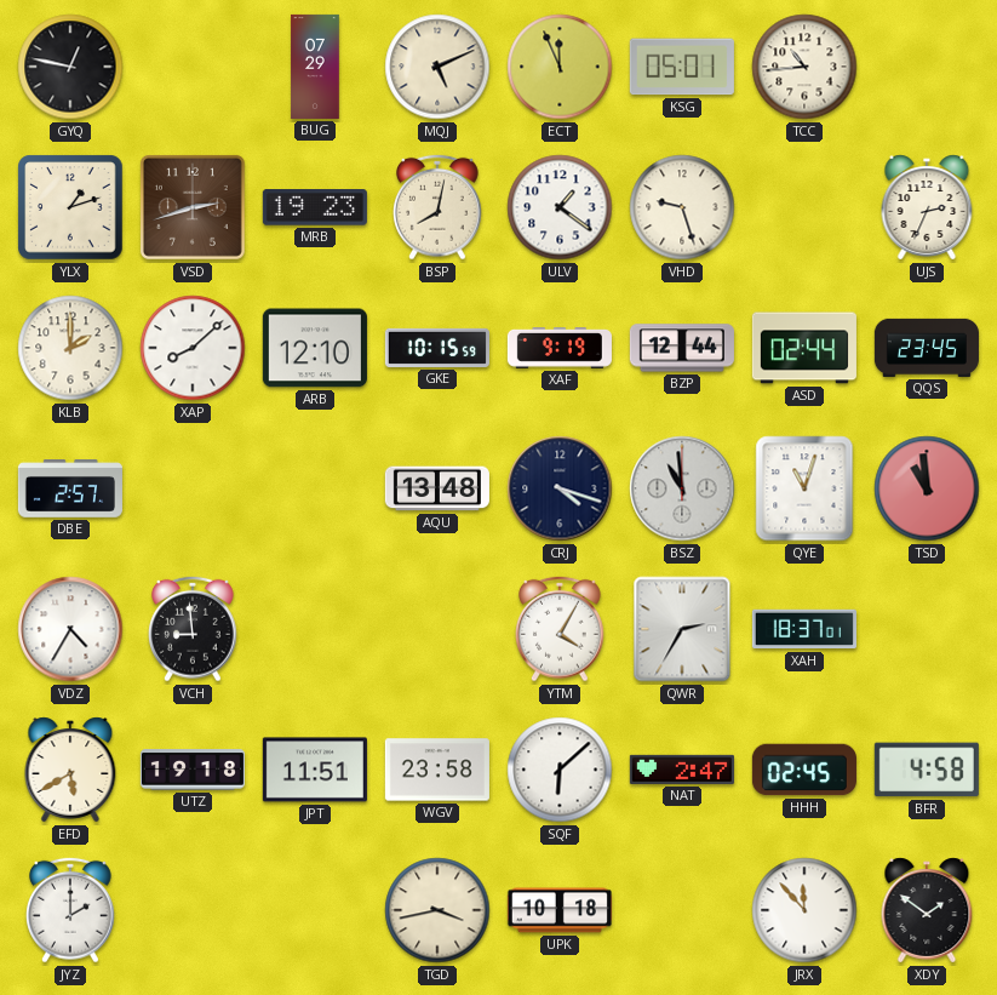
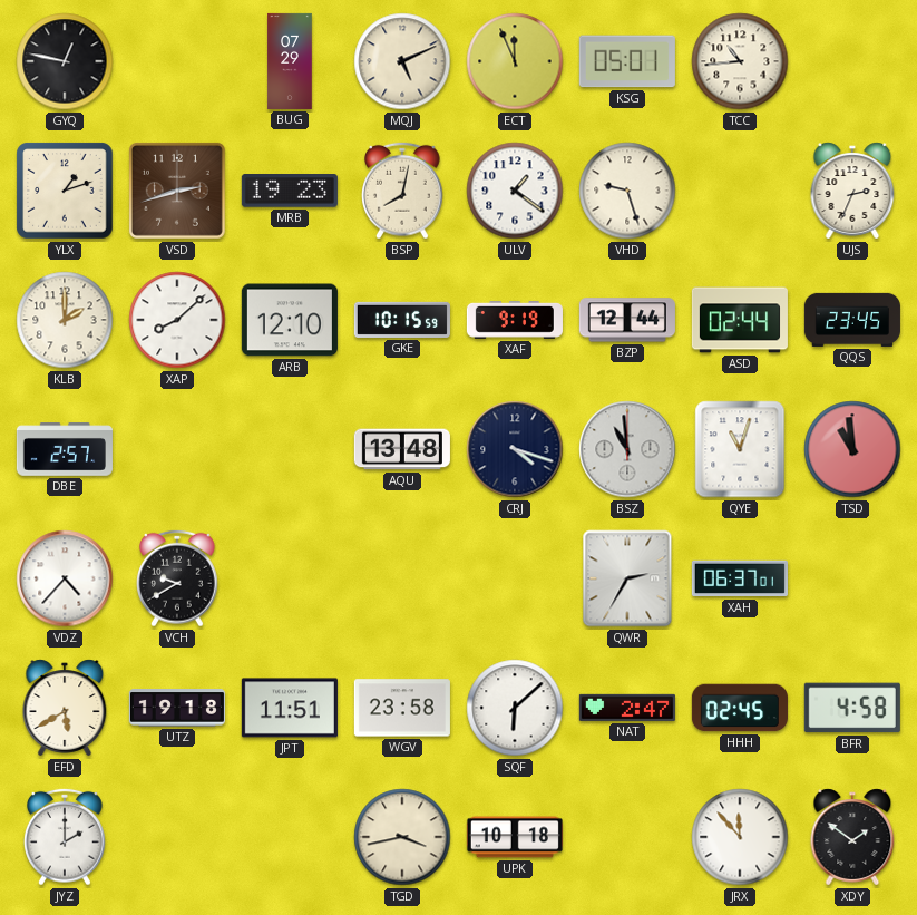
VDZ: 4:35 -> 4:37
VCH: 8:59 -> 9:40
YTM: 4:05 -> none
XAH: 18:37 -> 06:37
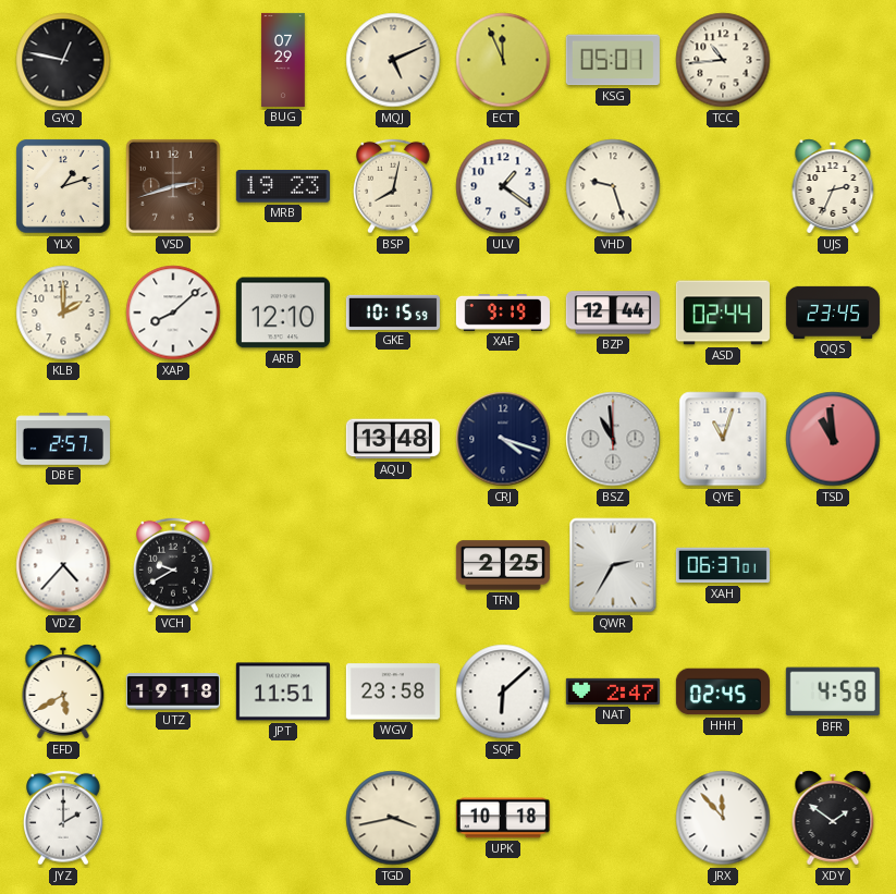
TFN: none -> 2:25
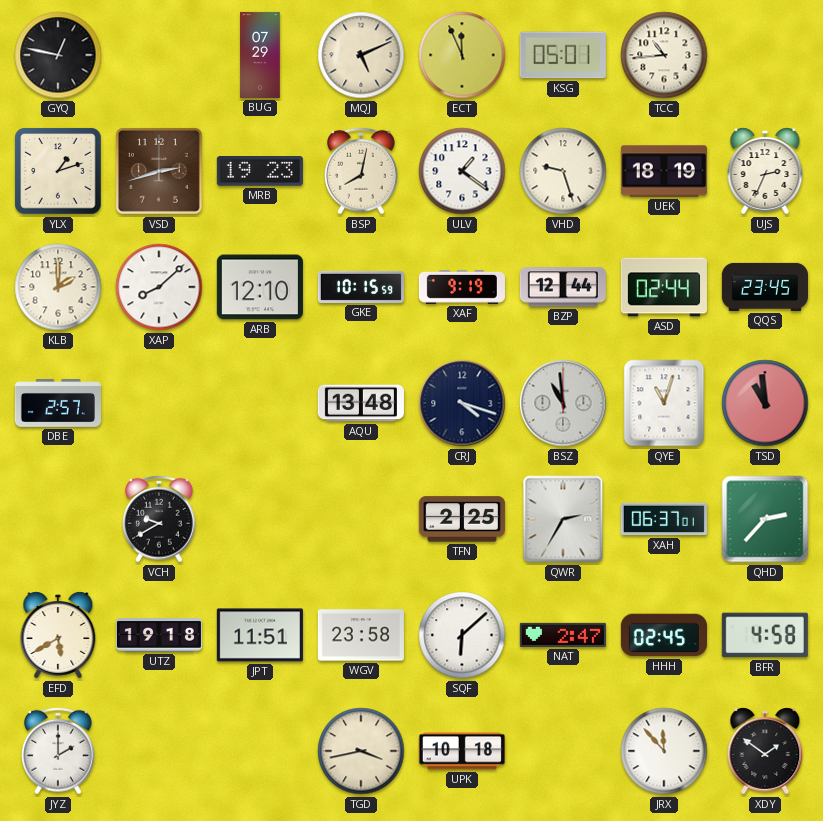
UEK: none -> 18:19
VDZ: 4:37 -> none
QHD: none -> 2:37
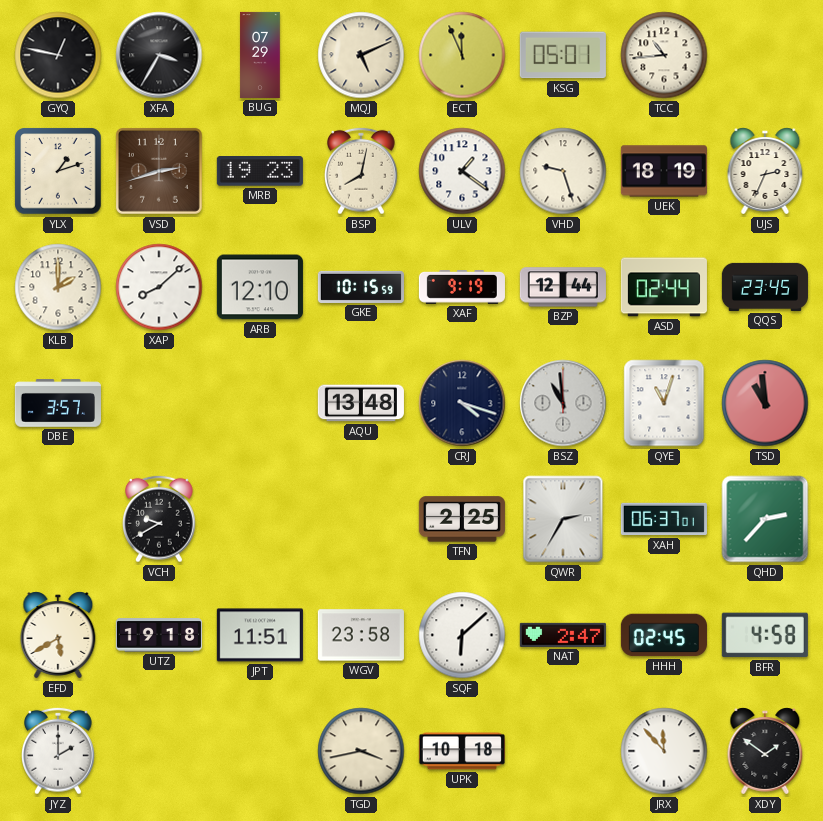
XFA: none -> 3:35
DBE: 2:57 -> 3:57
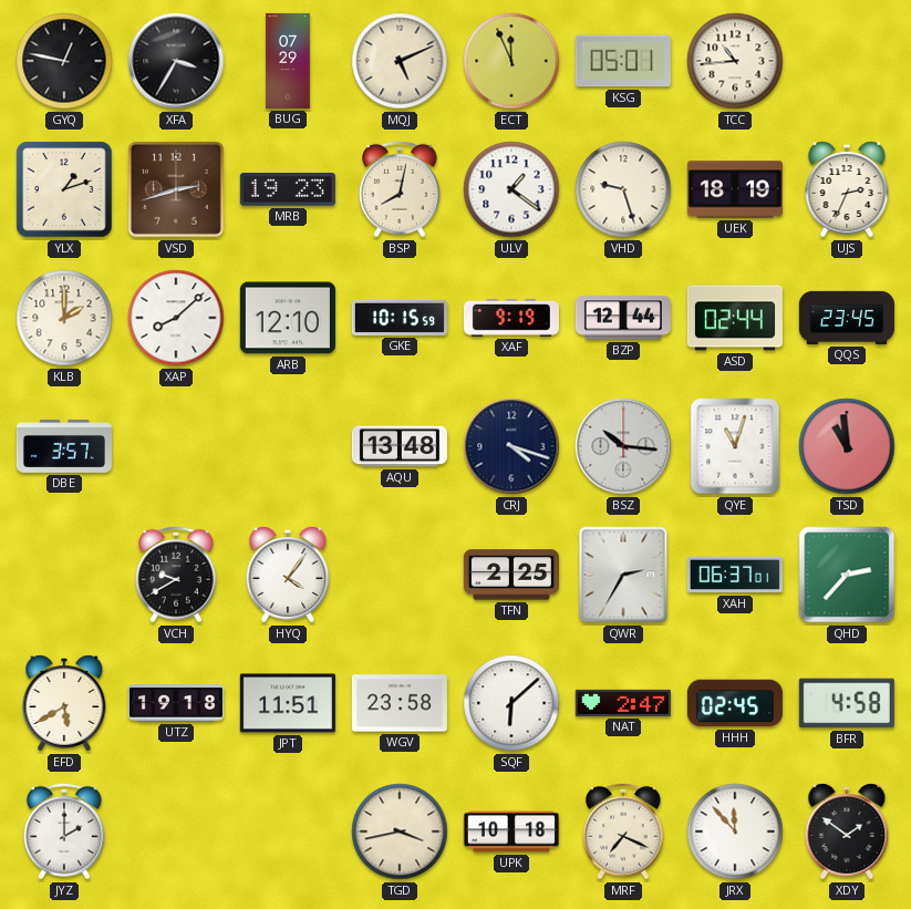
BSZ: 10:59 -> 10:16
HYQ: none -> 4:06
MRF: none -> 7:19
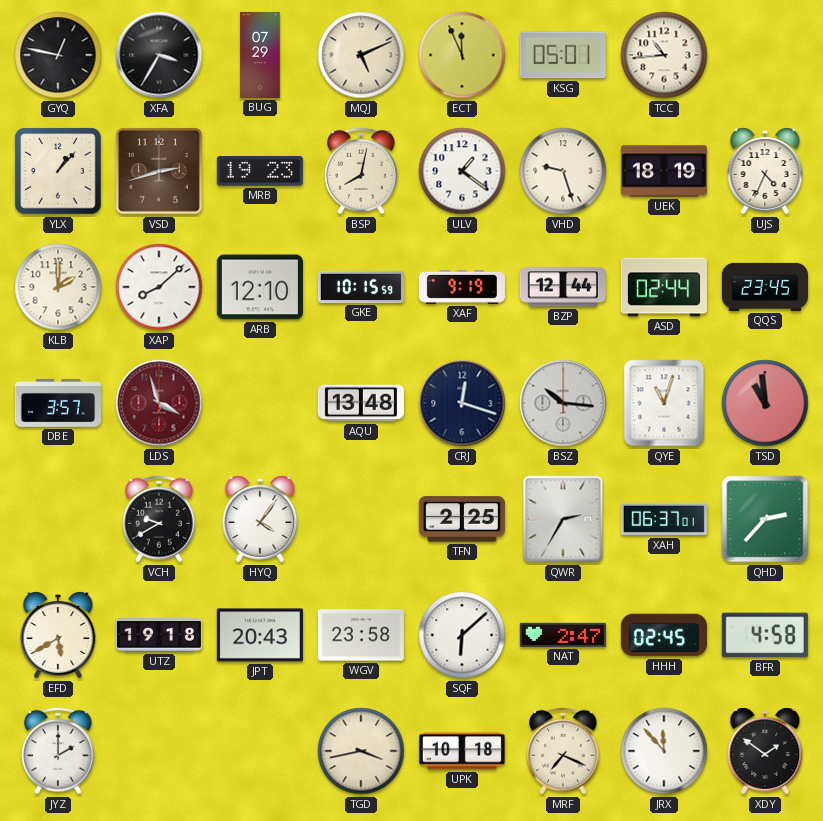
YLX: 1:12 -> 1:07
UJS: 2:34 -> 4:34
LDS: none -> 3:57
CRJ: 4:18 -> 12:18
JPT: 11:51 -> 20:43
